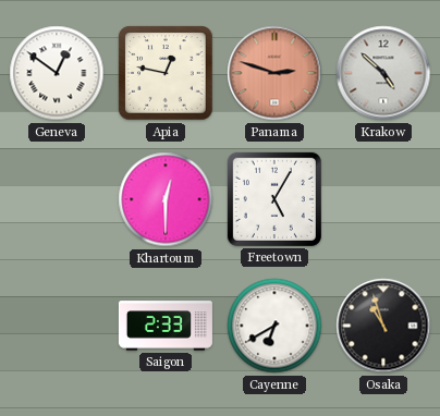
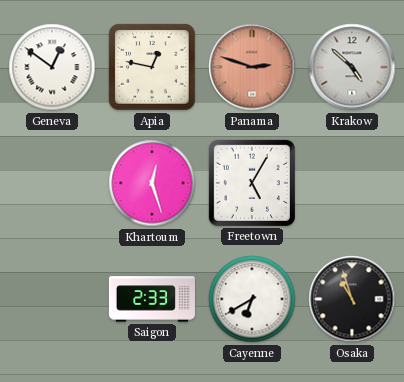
Khartoum: 12:30 -> 12:27
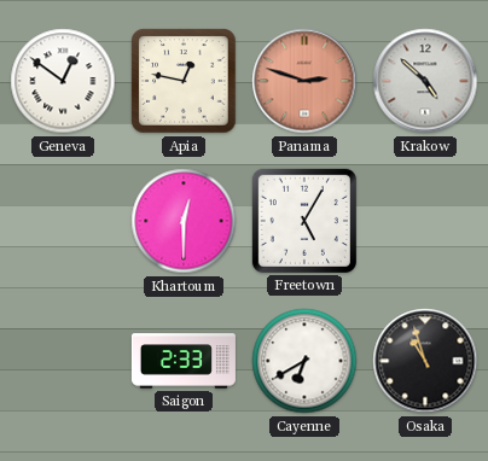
Khartoum: 12:27 -> 12:30
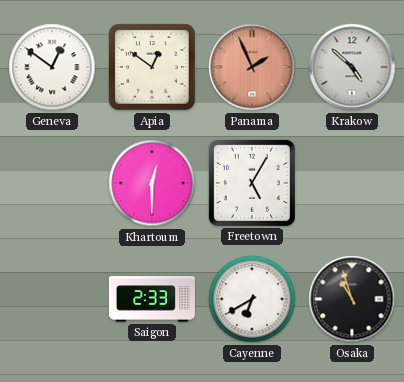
Apia: 12:47 -> 12:51
Panama: 2:48 -> 1:56
